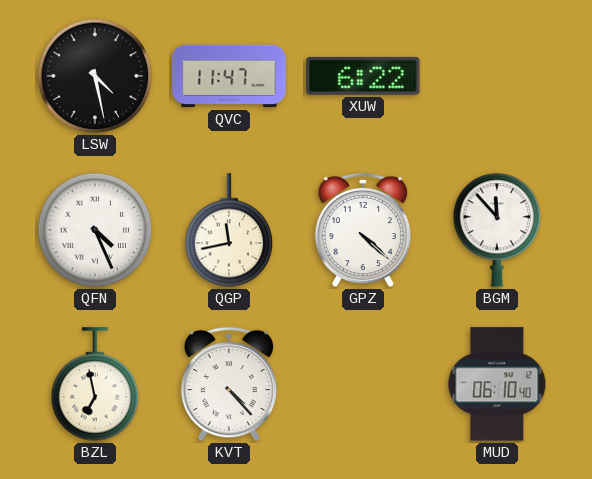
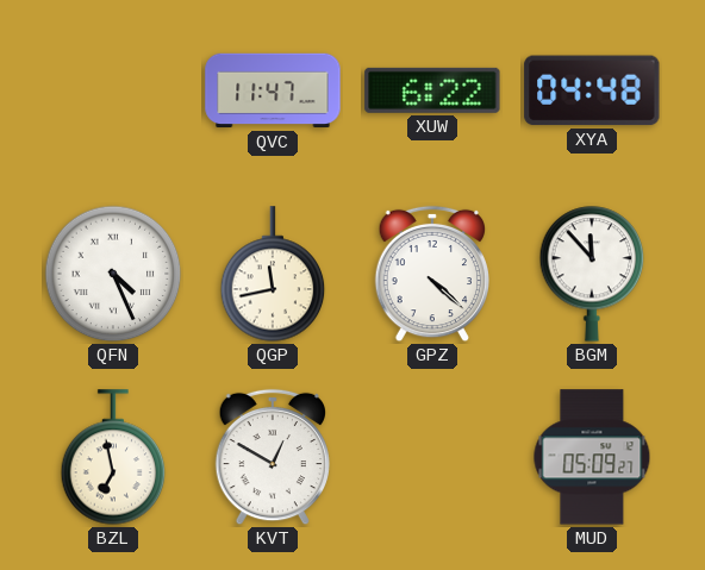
LSW: 4:28 -> none
XYA: none -> 04:48
KVT: 4:23 -> 12:50
MUD: 06:10 -> 05:09
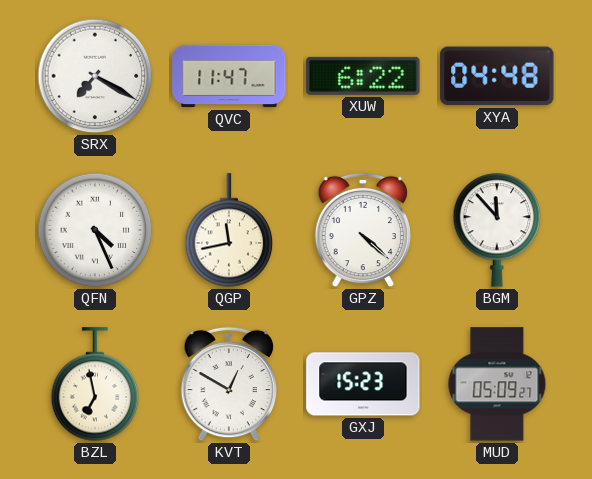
SRX: none -> 7:20
GXJ: none -> 15:23
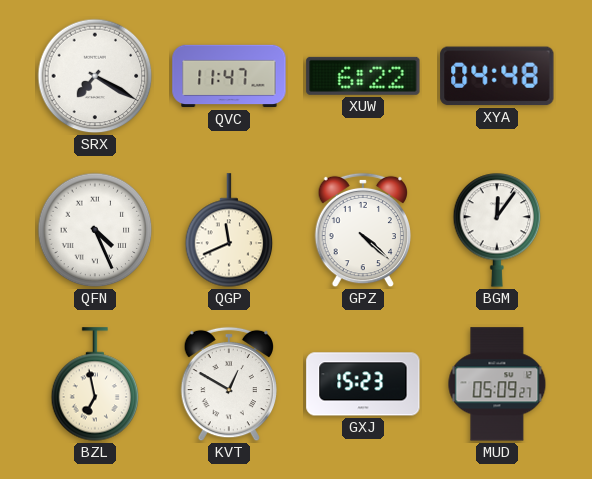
QGP: 11:43 -> 11:41
BGM: 11:53 -> 12:06
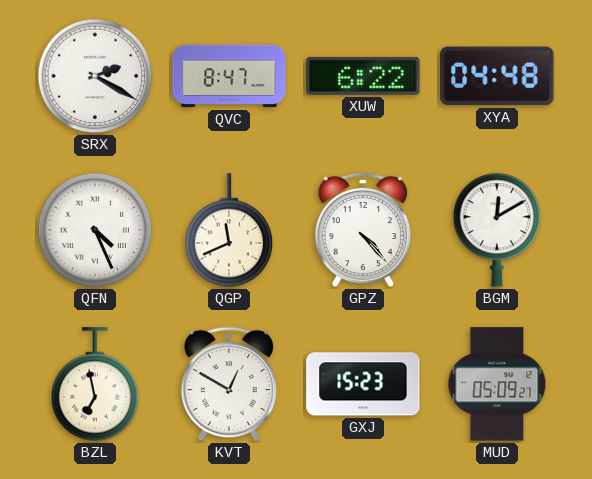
SRX: 7:20 -> 2:20
QVC: 11:47 -> 8:47
GPZ: 4:22 -> 4:23
BGM: 12:06 -> 12:10
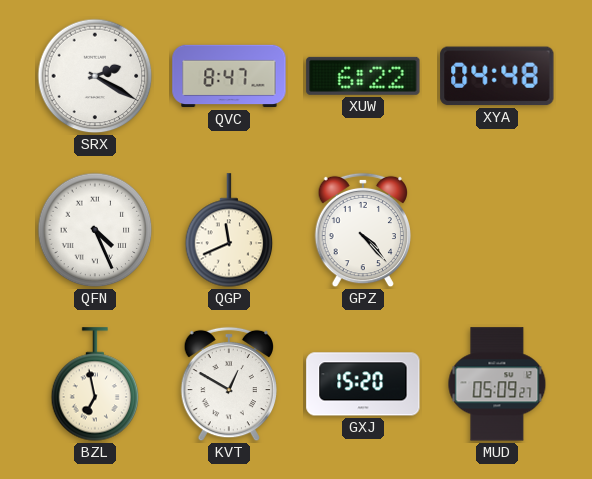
BGM: 12:10 -> none
GXJ: 15:23 -> 15:20
